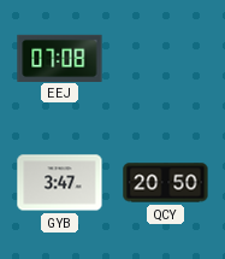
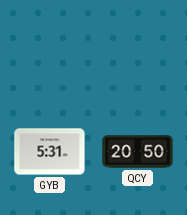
EEJ: 07:08 -> none
GYB: 3:47 -> 5:31
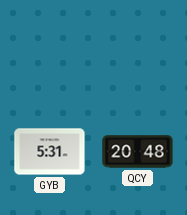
QCY: 20:50 -> 20:48
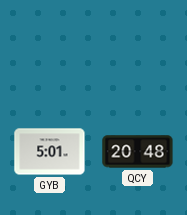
GYB: 5:31 -> 5:01
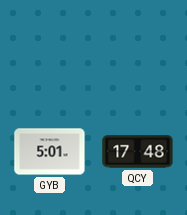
QCY: 20:48 -> 17:48
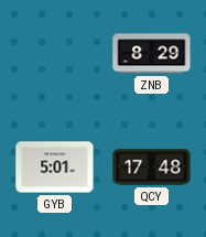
ZNB: none -> 8:29
